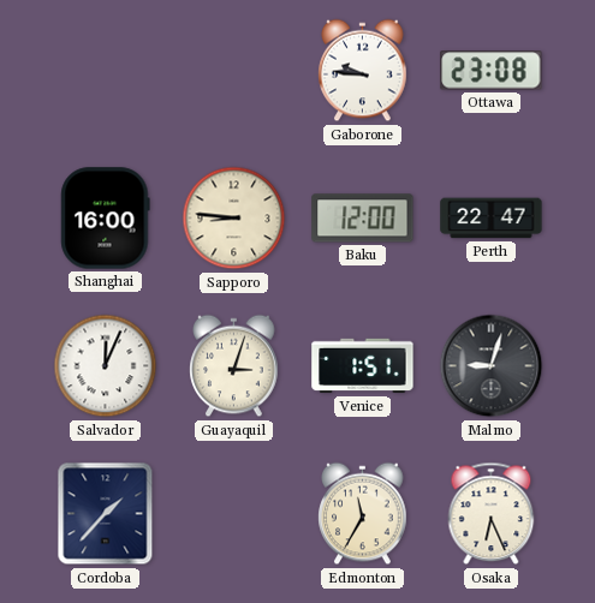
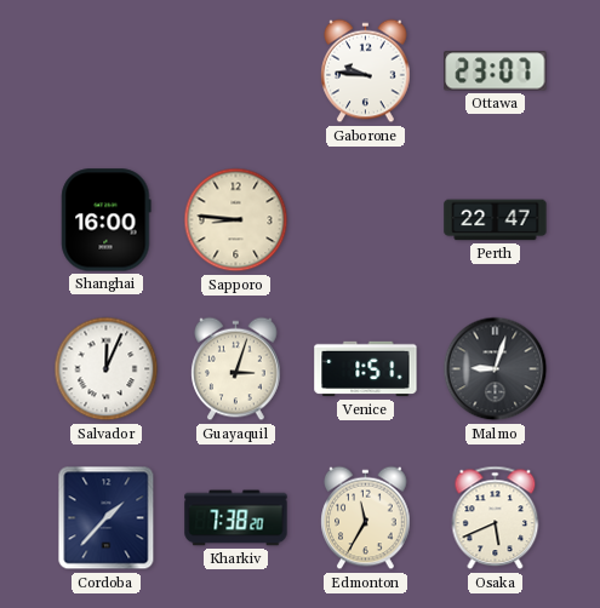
Ottawa: 23:08 -> 23:07
Baku: 12:00 -> none
Kharkiv: none -> 7:38
Osaka: 6:26 -> 5:41
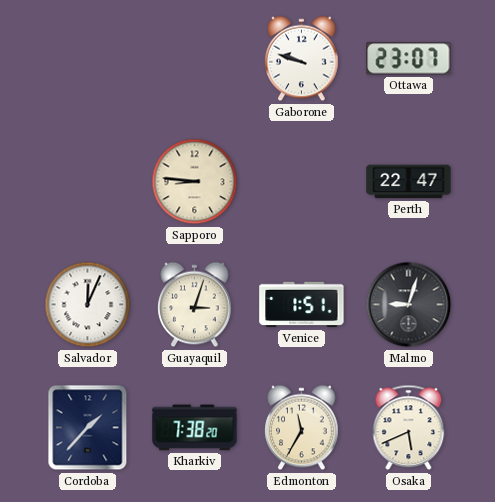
Gaborone: 9:46 -> 9:48
Shanghai: 16:00 -> none
